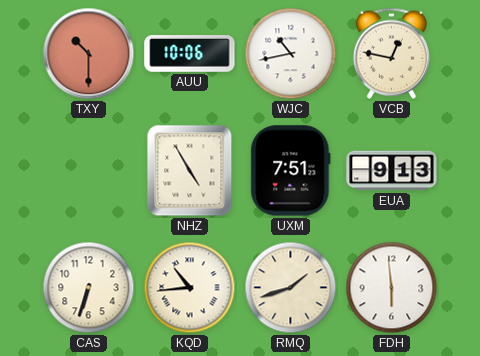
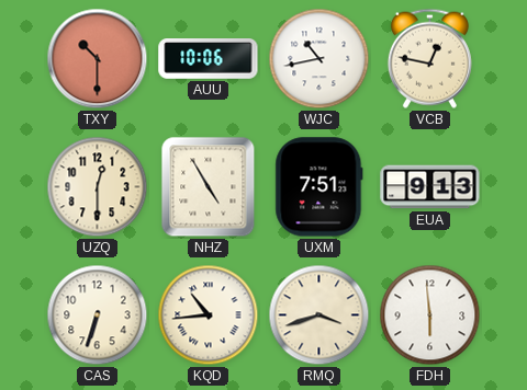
UZQ: none -> 12:30
RMQ: 1:42 -> 3:42
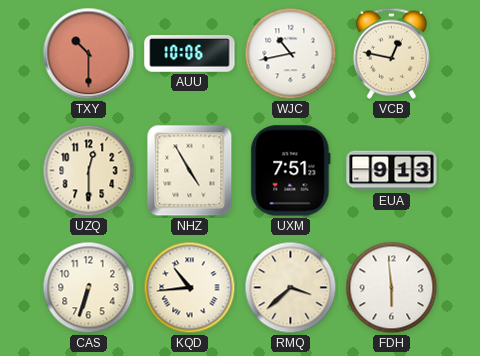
RMQ: 3:42 -> 3:38
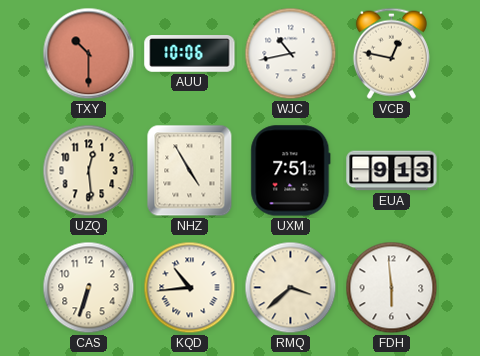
UZQ: 12:30 -> 12:29
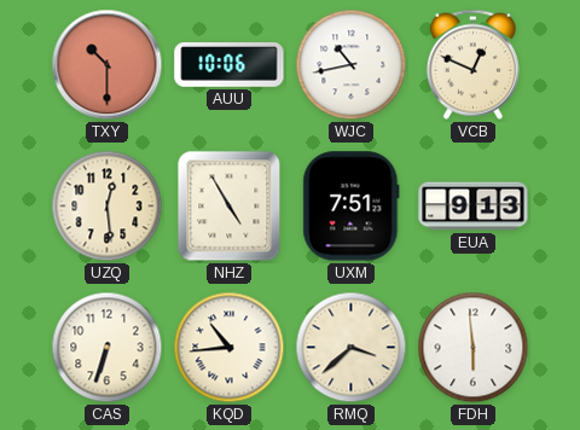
VCB: 12:47 -> 12:49
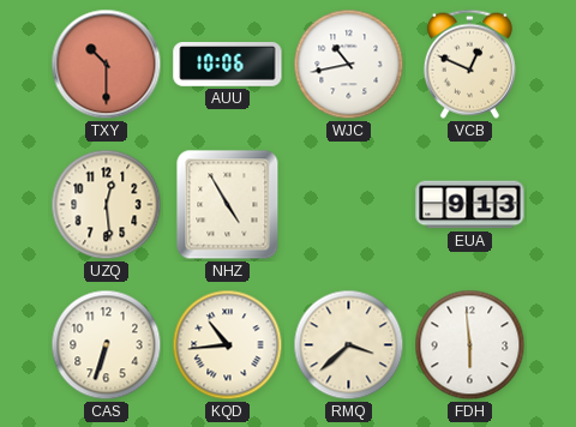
UXM: 7:51 -> none
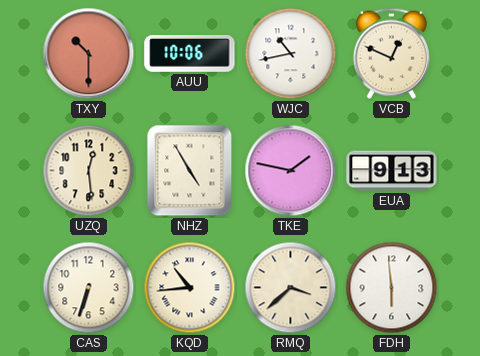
TKE: none -> 1:47
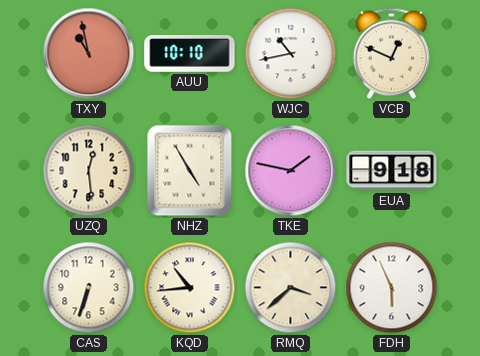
TXY: 10:30 -> 10:58
AUU: 10:06 -> 10:10
EUA: 9:13 -> 9:18
FDH: 5:59 -> 5:56
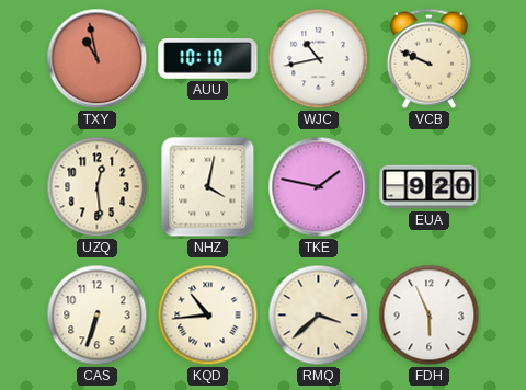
VCB: 12:49 -> 9:49
NHZ: 4:55 -> 4:02
EUA: 9:18 -> 9:20
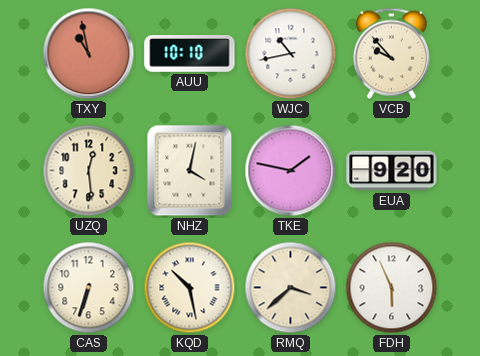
VCB: 9:49 -> 9:53
KQD: 10:44 -> 10:28
